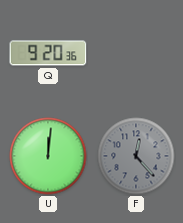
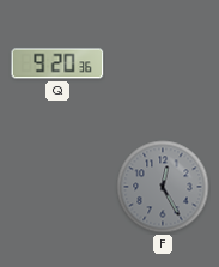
U: 12:01 -> none
F: 12:23 -> 12:25
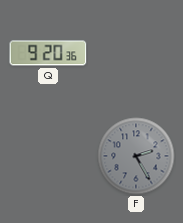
F: 12:25 -> 2:25
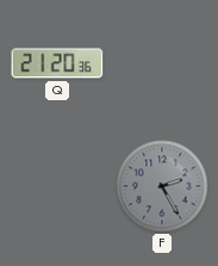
Q: 9:20 -> 21:20
